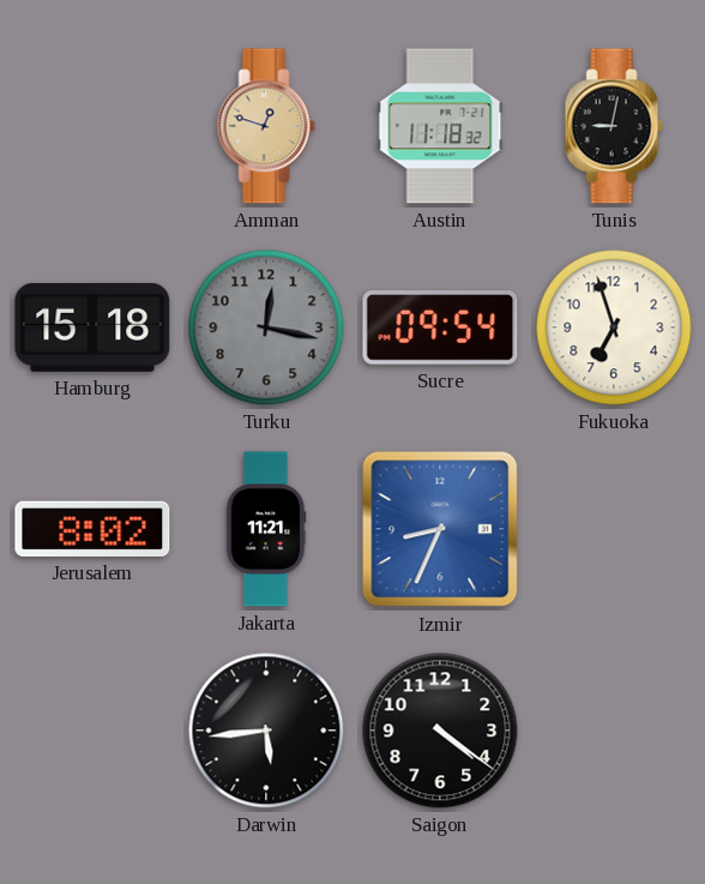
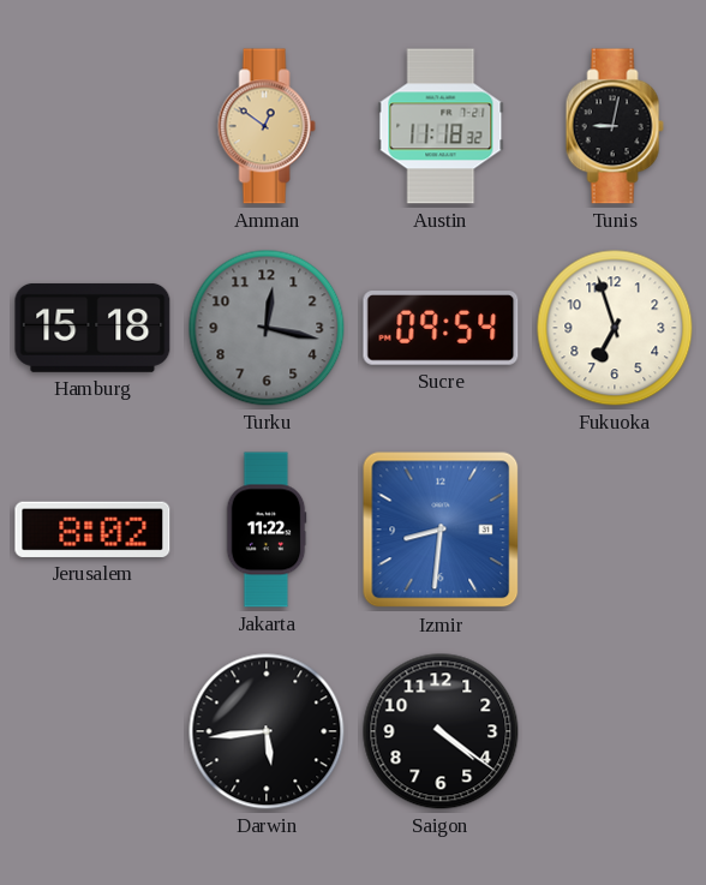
Amman: 12:48 -> 12:51
Jakarta: 11:21 -> 11:22
Izmir: 8:34 -> 8:31
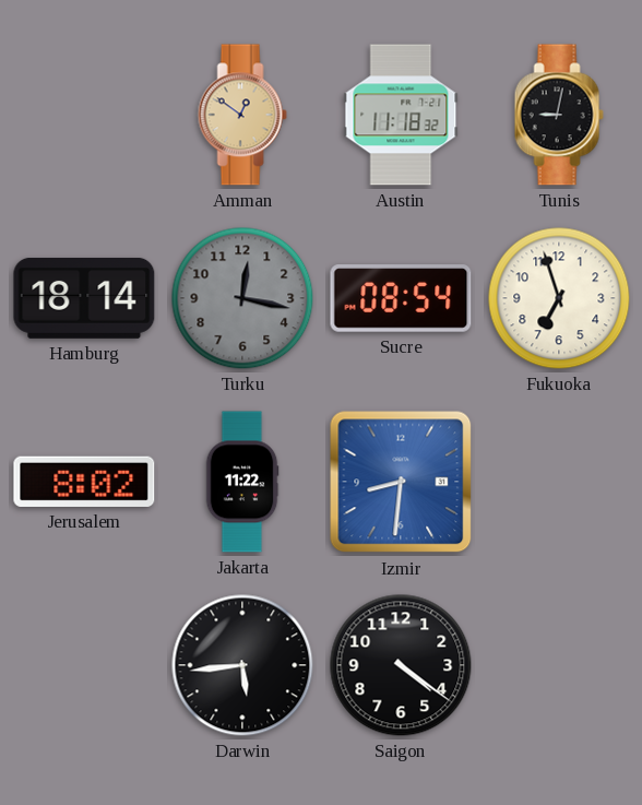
Hamburg: 15:18 -> 18:14
Sucre: 09:54 -> 08:54
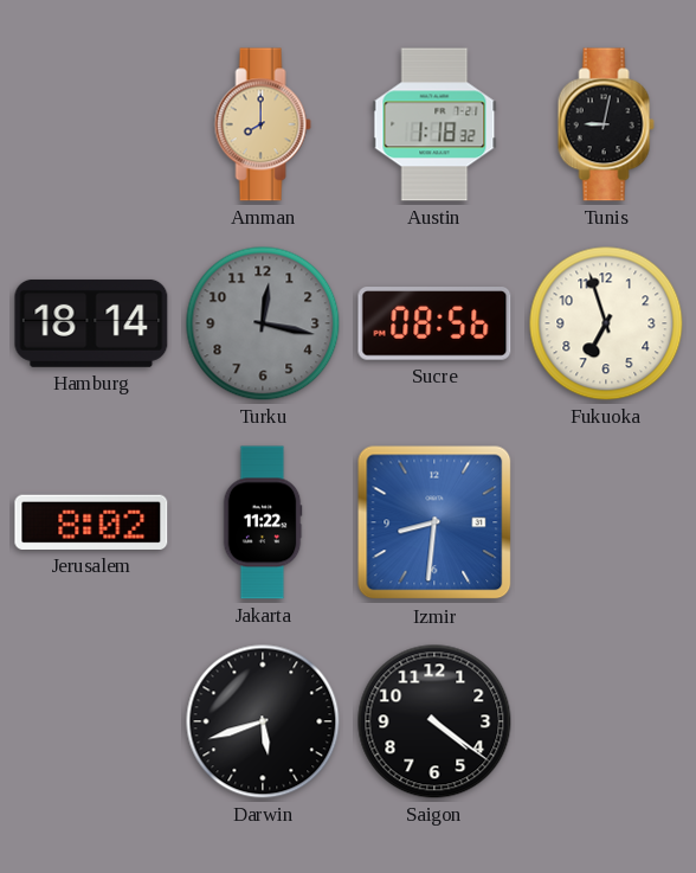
Amman: 12:51 -> 8:00
Austin: 11:18 -> 1:18
Sucre: 08:54 -> 08:56
Darwin: 5:44 -> 5:42
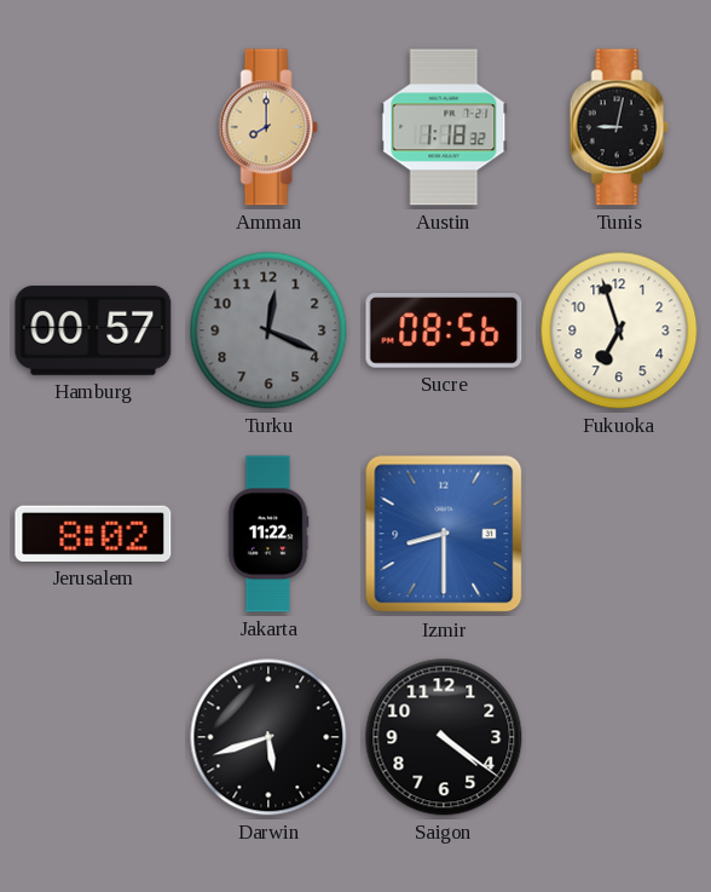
Hamburg: 18:14 -> 00:57
Turku: 12:17 -> 12:19
Izmir: 8:31 -> 8:30
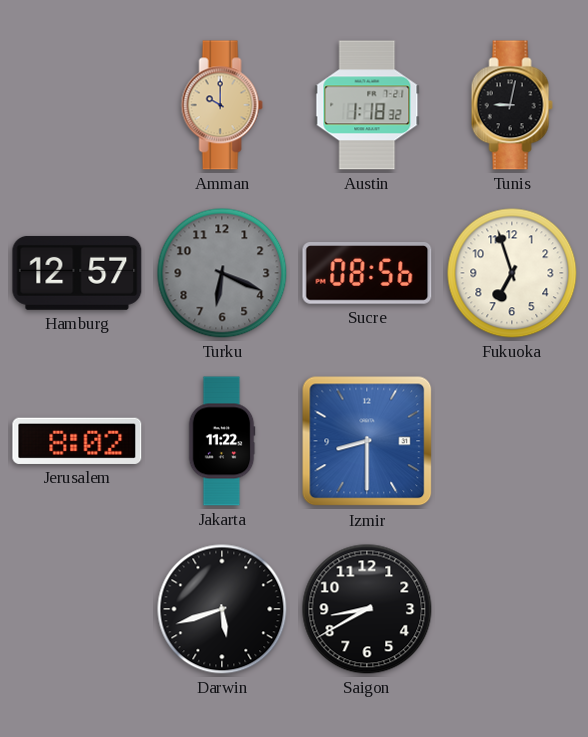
Amman: 8:00 -> 10:00
Hamburg: 00:57 -> 12:57
Turku: 12:19 -> 6:19
Saigon: 4:21 -> 8:40
